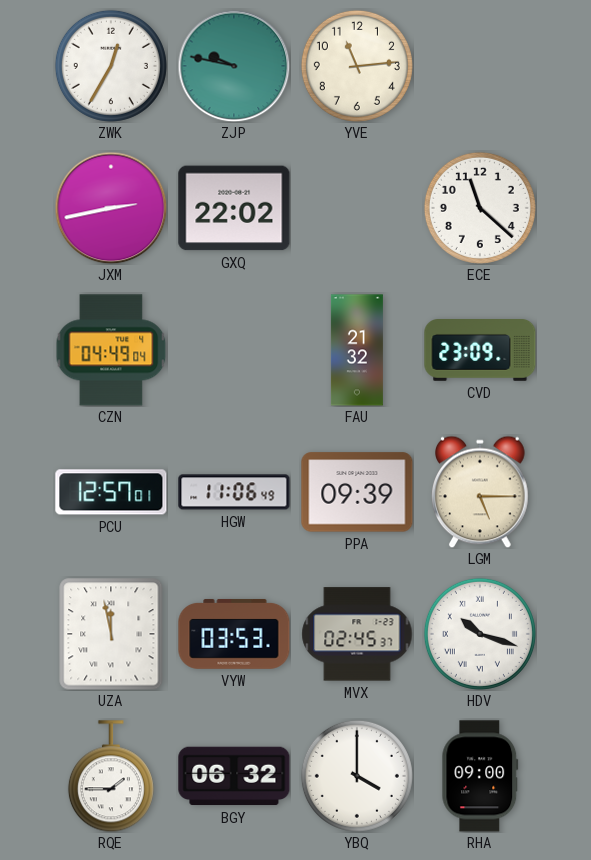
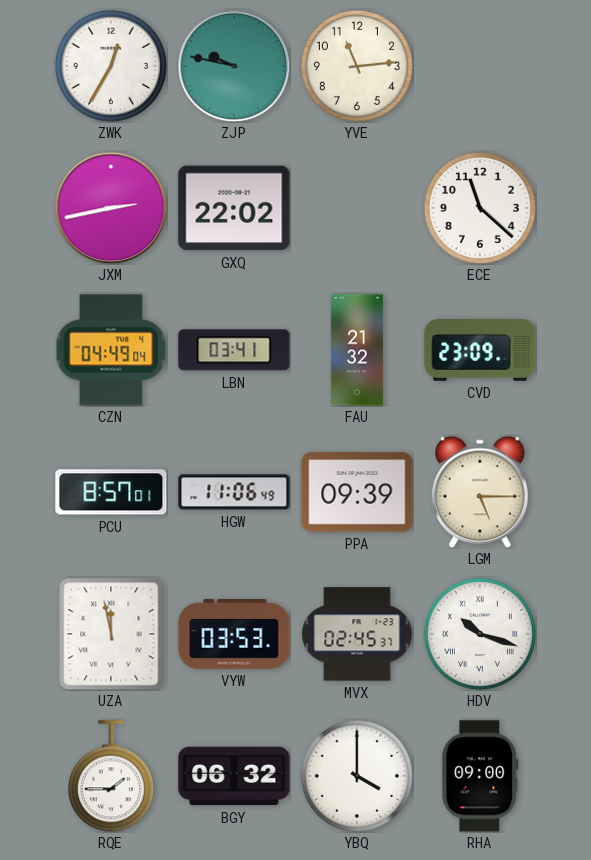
LBN: none -> 03:41
PCU: 12:57 -> 8:57
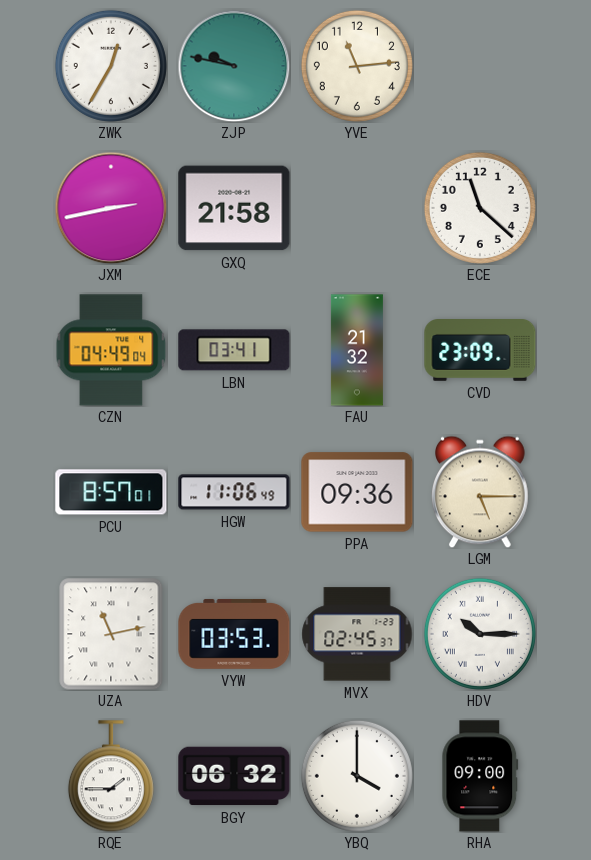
GXQ: 22:02 -> 21:58
PPA: 09:39 -> 09:36
UZA: 11:58 -> 11:13
HDV: 10:18 -> 10:15
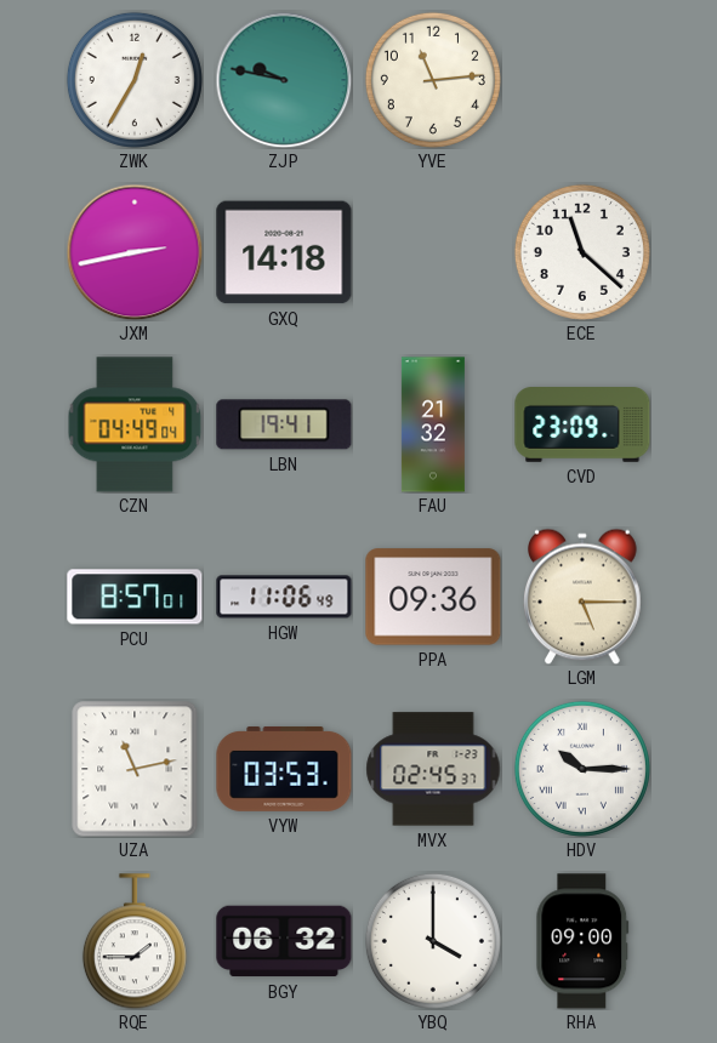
GXQ: 21:58 -> 14:18
LBN: 03:41 -> 19:41
